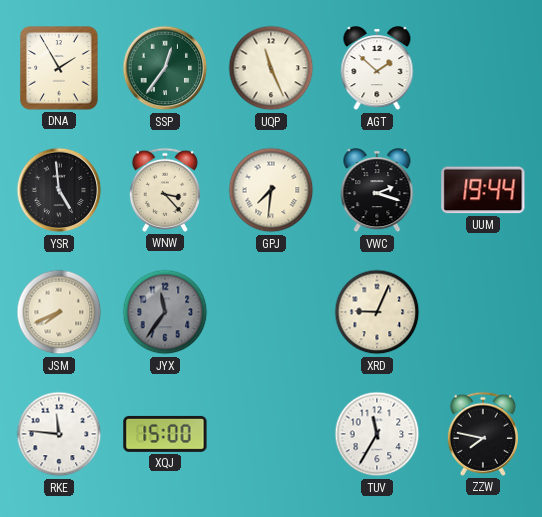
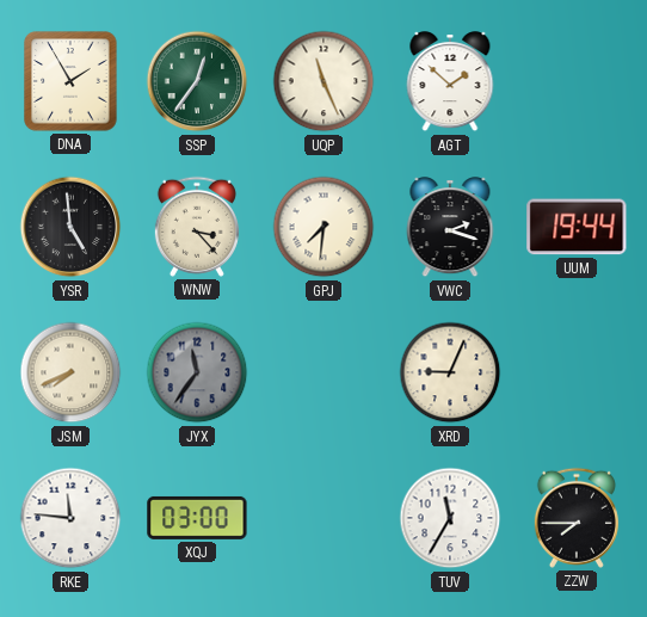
XQJ: 15:00 -> 03:00
ZZW: 7:47 -> 7:45
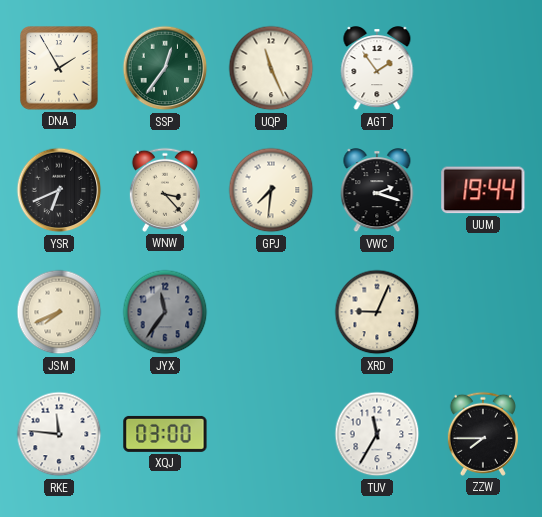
AGT: 1:52 -> 1:54
YSR: 4:59 -> 6:41
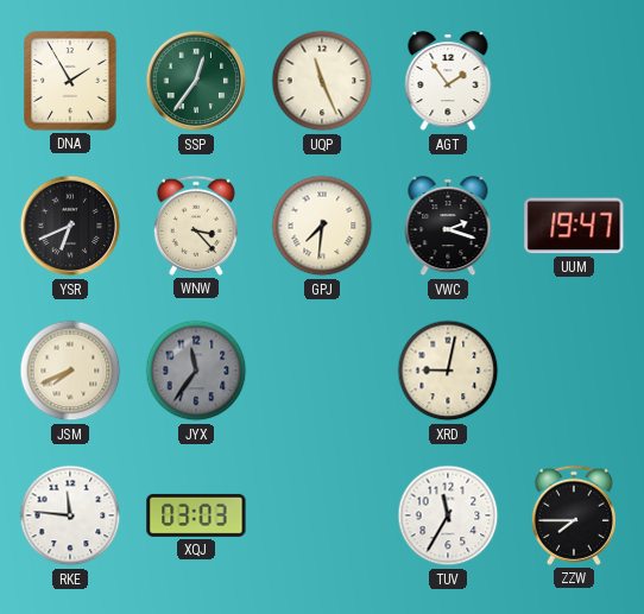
UUM: 19:44 -> 19:47
XRD: 9:04 -> 9:02
XQJ: 03:00 -> 03:03
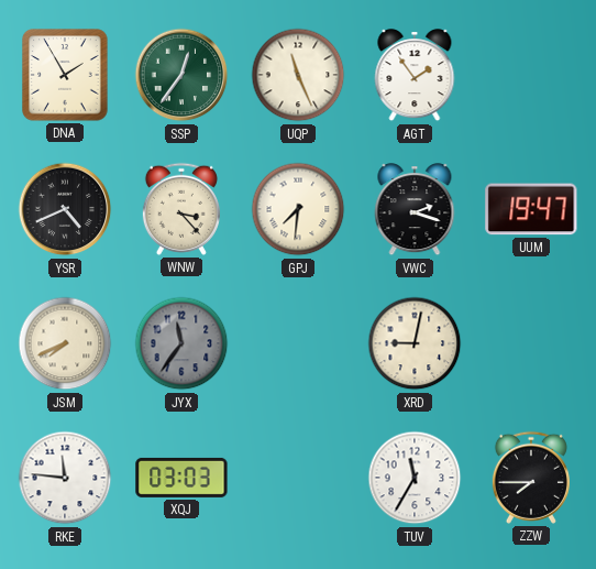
YSR: 6:41 -> 4:41
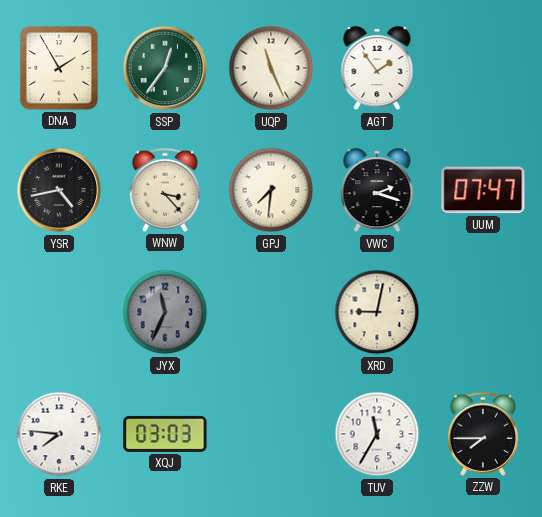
YSR: 4:41 -> 4:43
UUM: 19:47 -> 07:47
JSM: 7:41 -> none
JYX: 11:36 -> 11:34
RKE: 11:46 -> 7:46
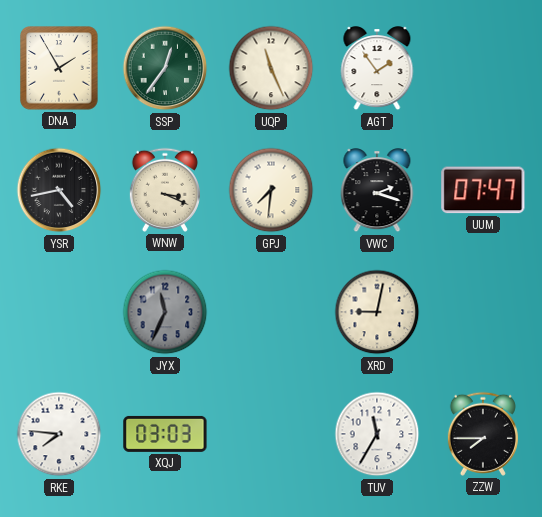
WNW: 3:23 -> 3:19
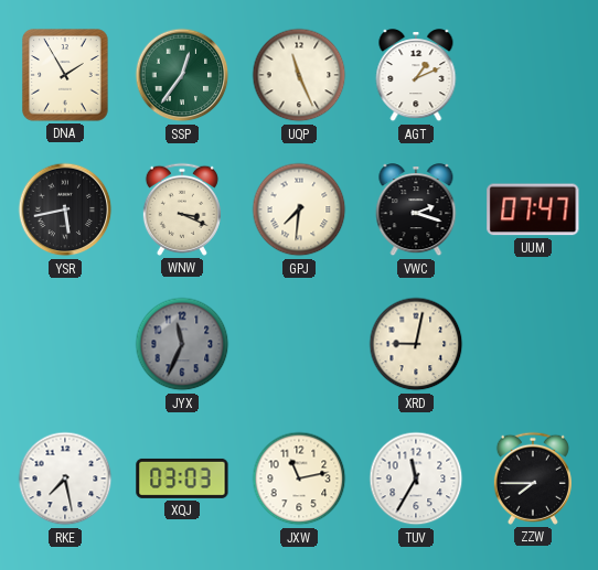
AGT: 1:54 -> 1:11
YSR: 4:43 -> 5:43
RKE: 7:46 -> 7:28
JXW: none -> 11:13
